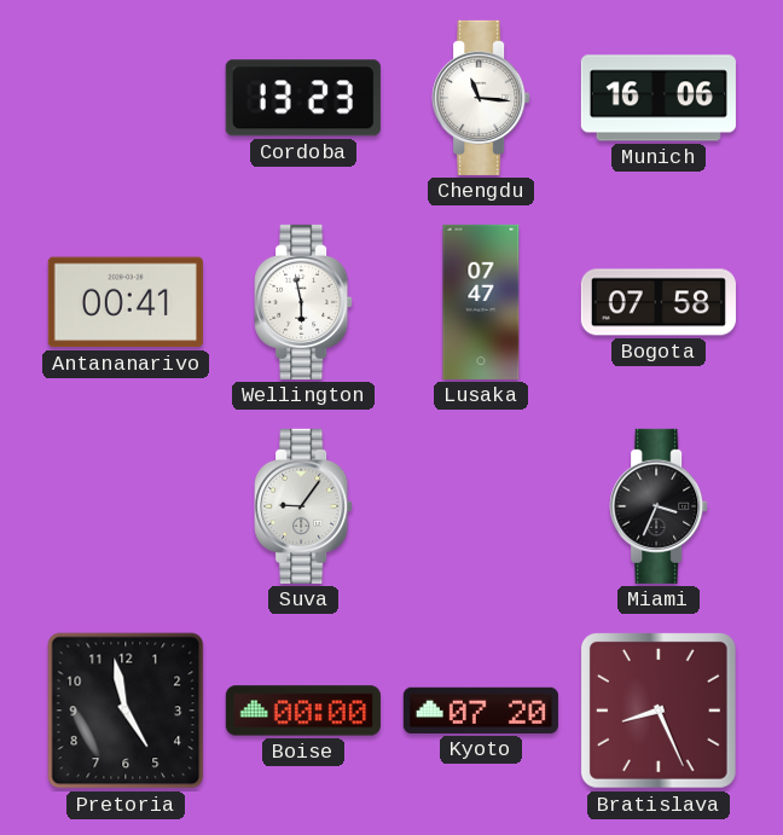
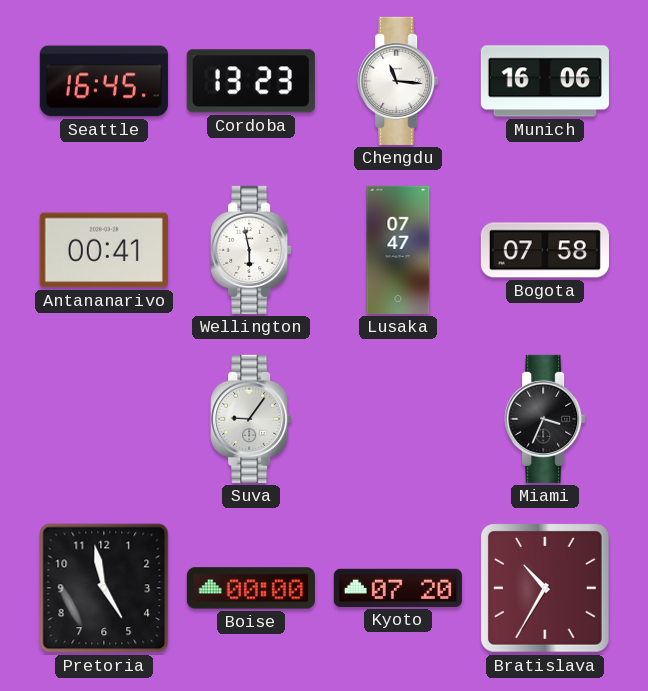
Seattle: none -> 16:45
Bratislava: 8:26 -> 10:35
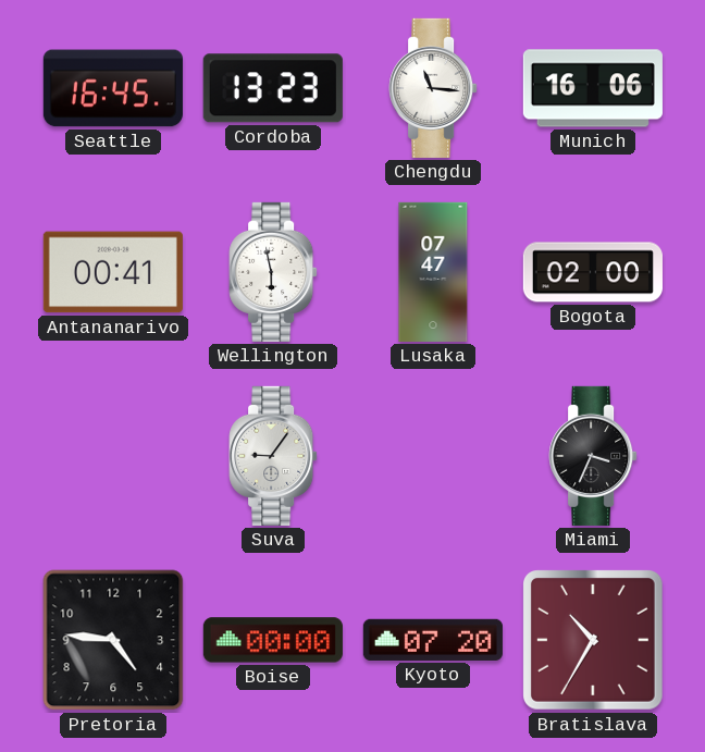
Bogota: 07:58 -> 02:00
Pretoria: 4:58 -> 4:46
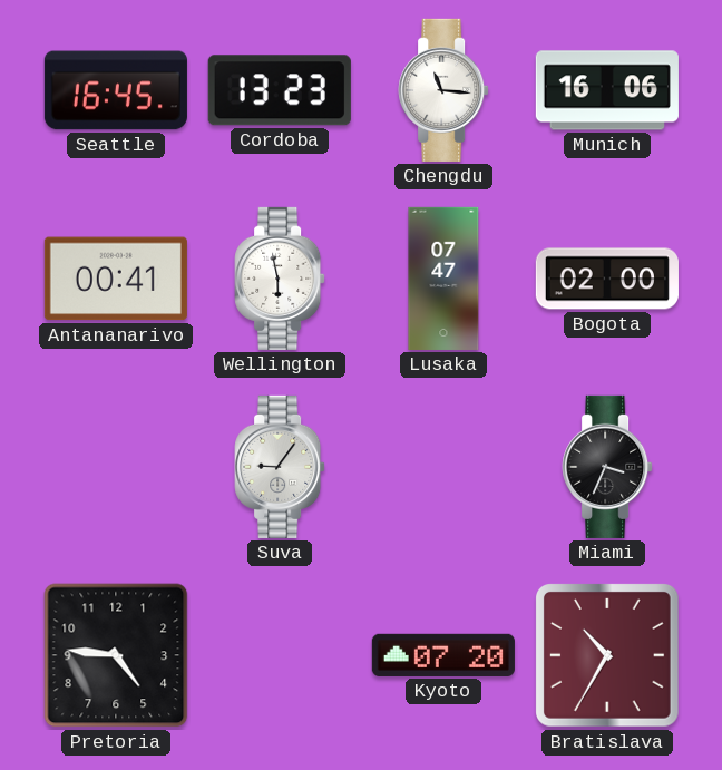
Boise: 00:00 -> none
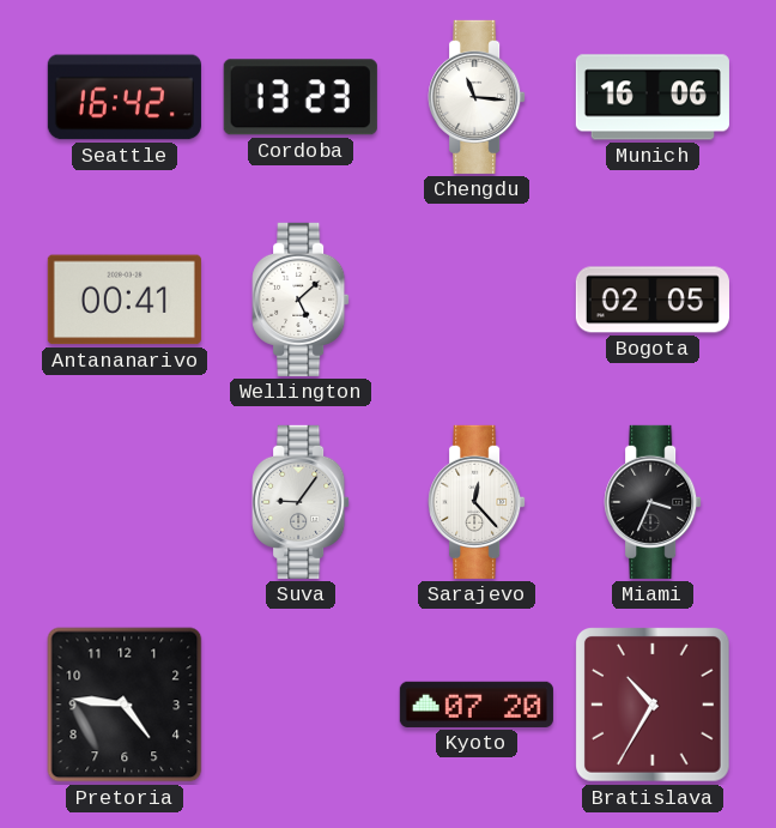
Seattle: 16:45 -> 16:42
Wellington: 5:58 -> 5:08
Lusaka: 07:47 -> none
Bogota: 02:00 -> 02:05
Sarajevo: none -> 12:23
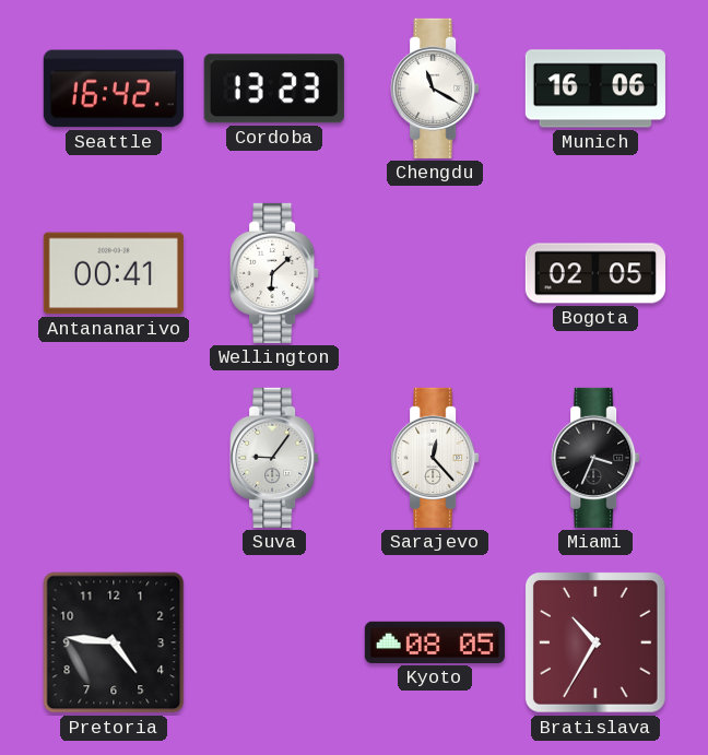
Chengdu: 11:16 -> 11:20
Wellington: 5:08 -> 6:08
Kyoto: 07:20 -> 08:05
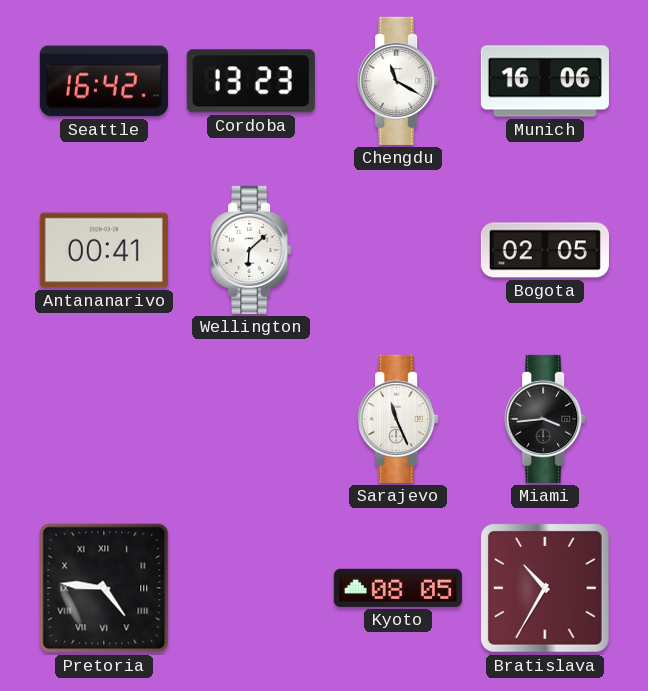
Suva: 9:06 -> none
Sarajevo: 12:23 -> 11:26
Miami: 3:34 -> 3:44
Pretoria numerals: Arabic -> Roman
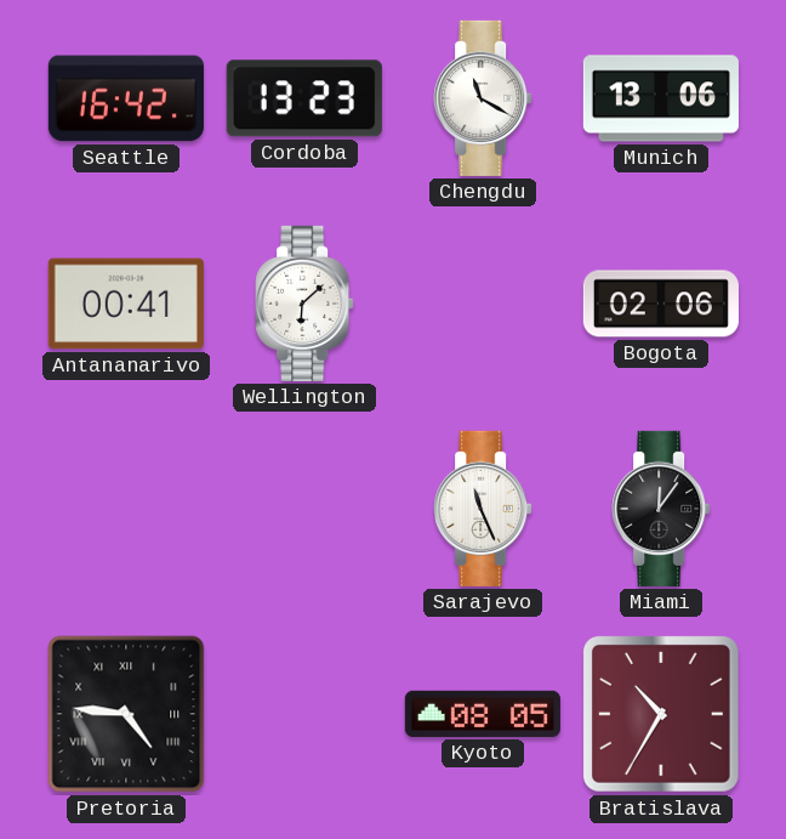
Munich: 16:06 -> 13:06
Bogota: 02:05 -> 02:06
Miami: 3:44 -> 12:06
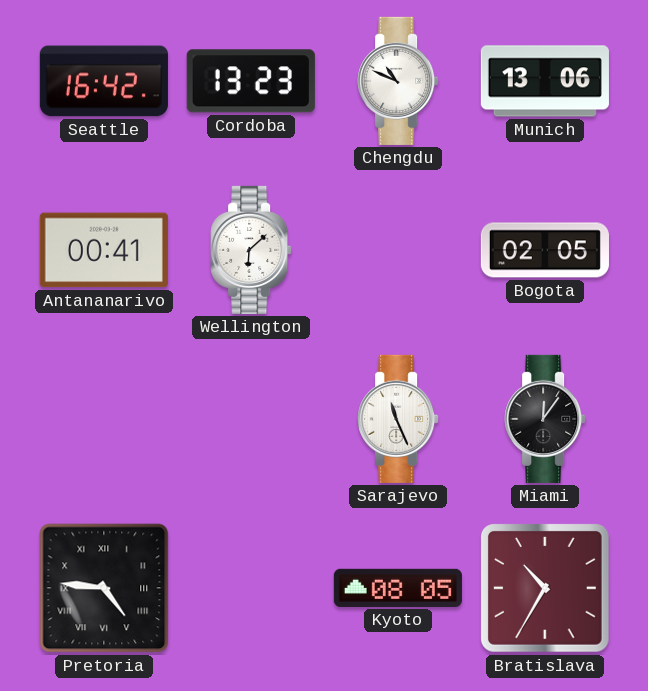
Chengdu: 11:20 -> 10:49
Bogota: 02:06 -> 02:05
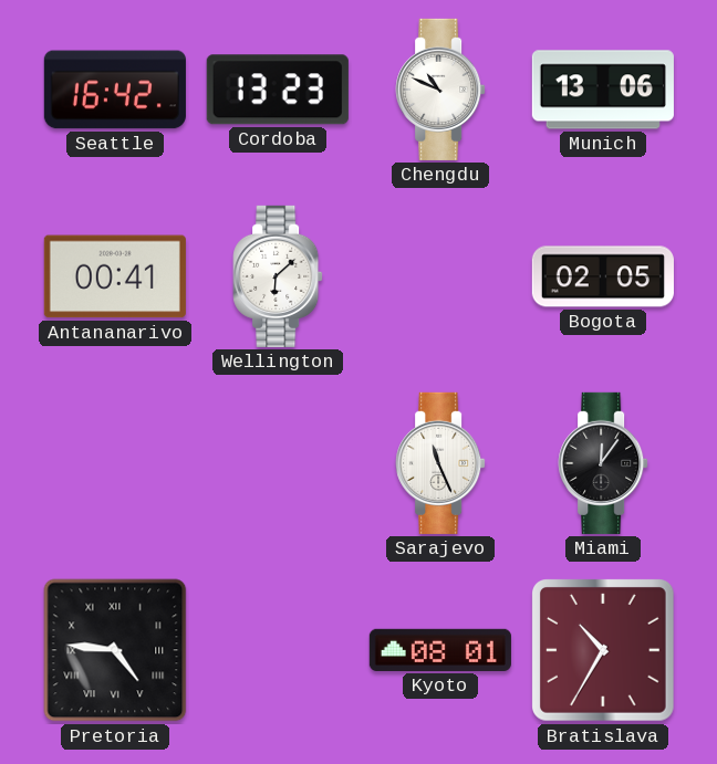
Kyoto: 08:05 -> 08:01
